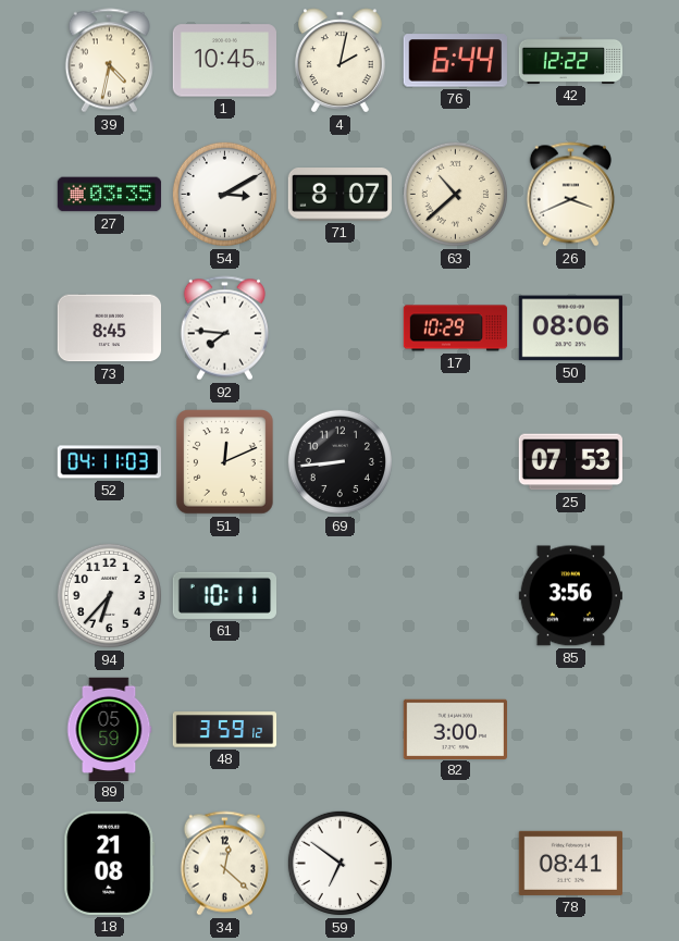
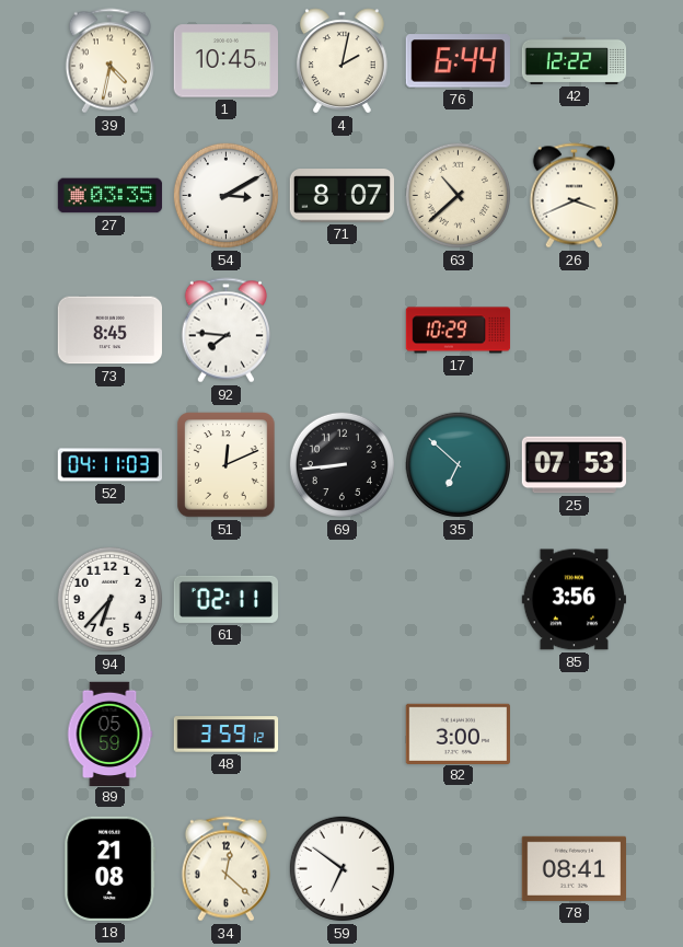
50: 08:06 -> none
35: none -> 6:52
61: 10:11 -> 02:11
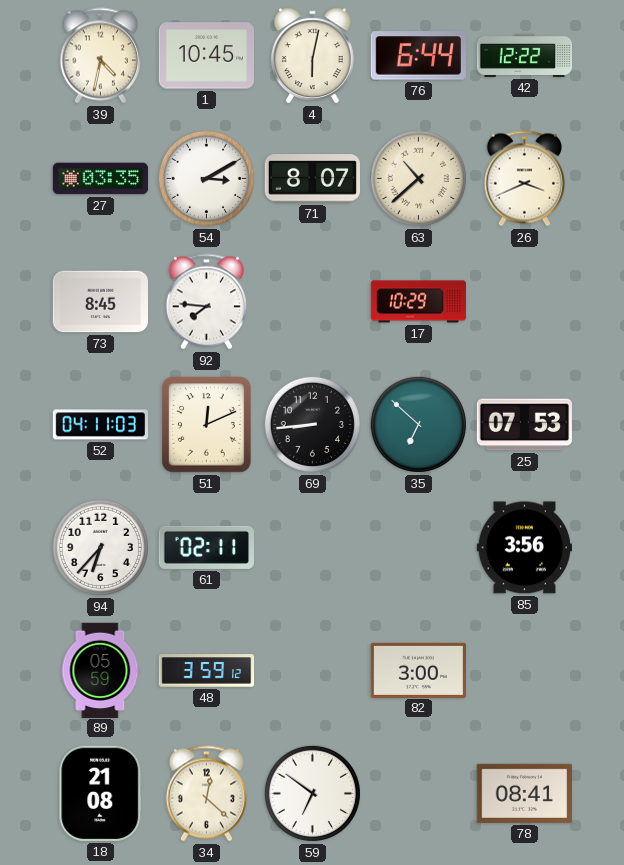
4: 2:02 -> 6:02
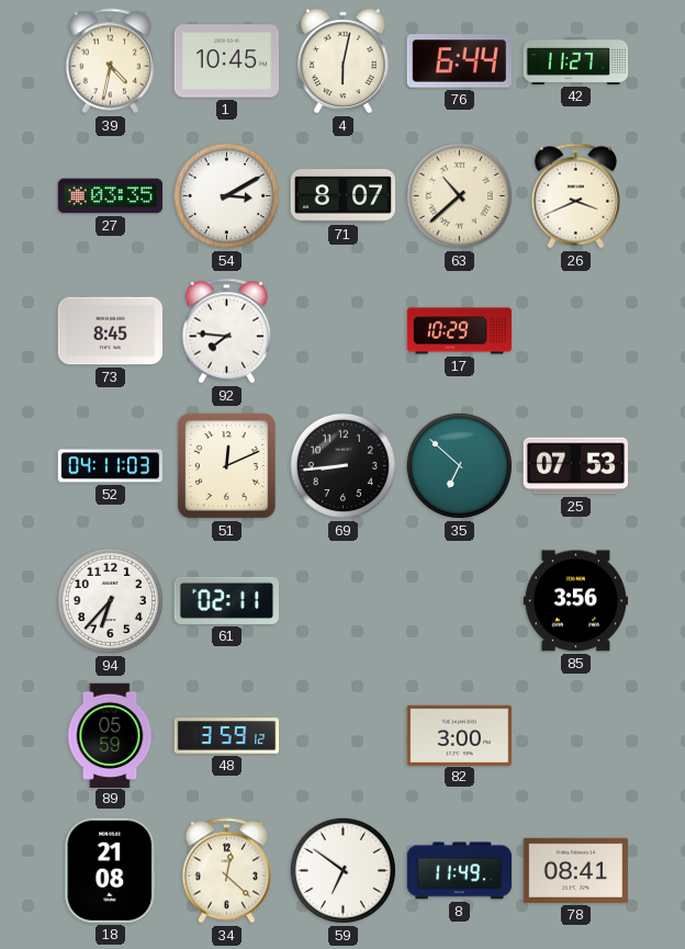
42: 12:22 -> 11:27
8: none -> 11:49
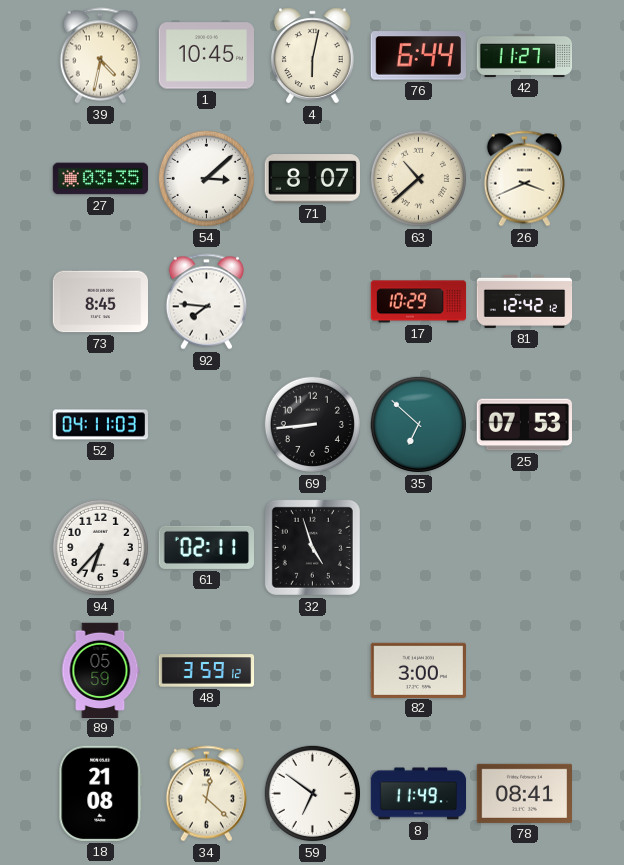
54: 3:10 -> 3:08
81: none -> 12:42
51: 12:11 -> none
32: none -> 4:57
85: 3:56 -> none
